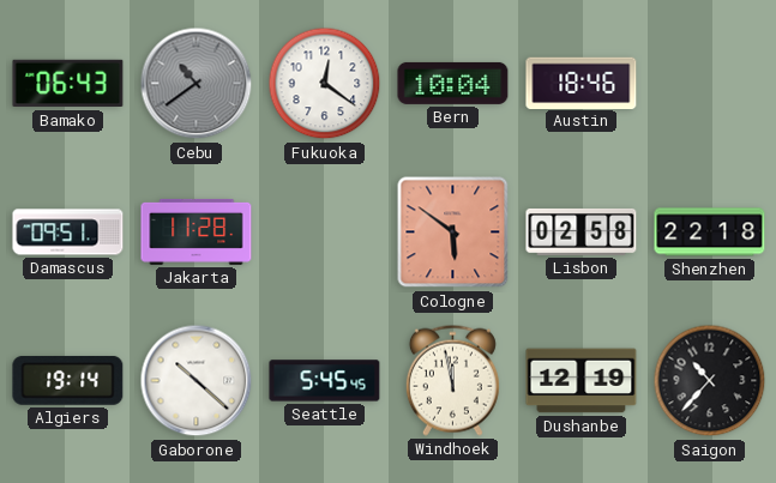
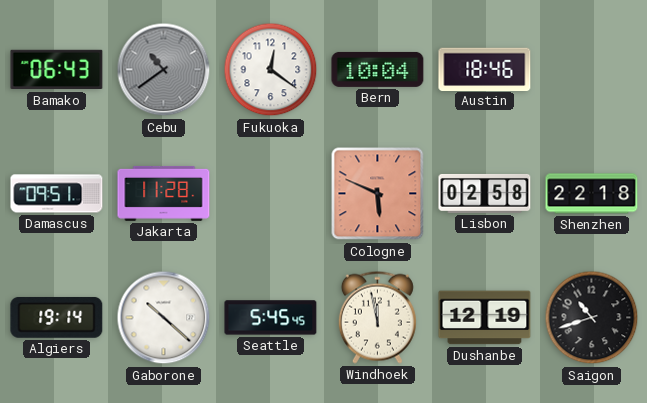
Cologne: 5:51 -> 5:49
Saigon: 10:37 -> 10:42
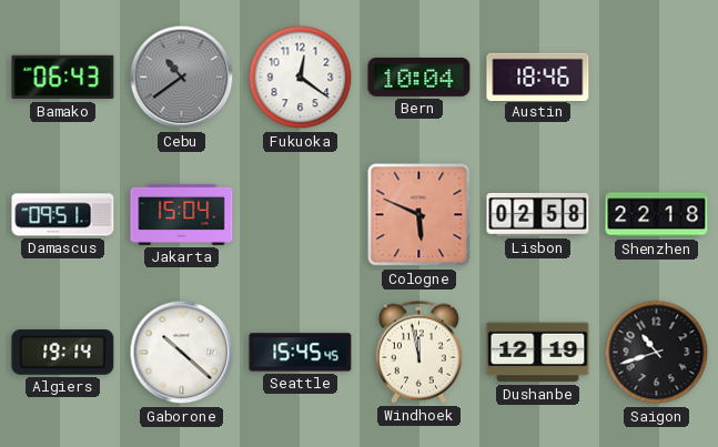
Jakarta: 11:28 -> 15:04
Seattle: 5:45 -> 15:45
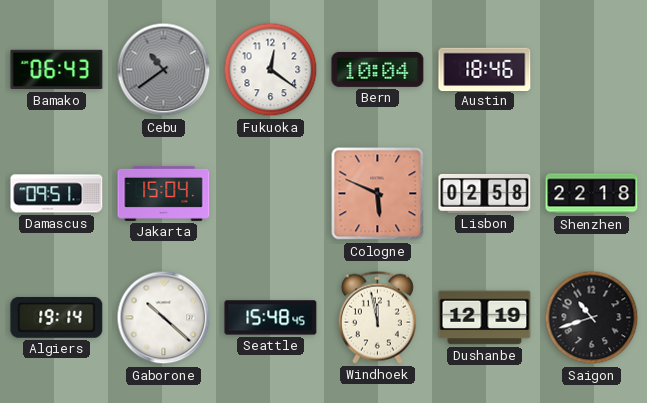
Seattle: 15:45 -> 15:48
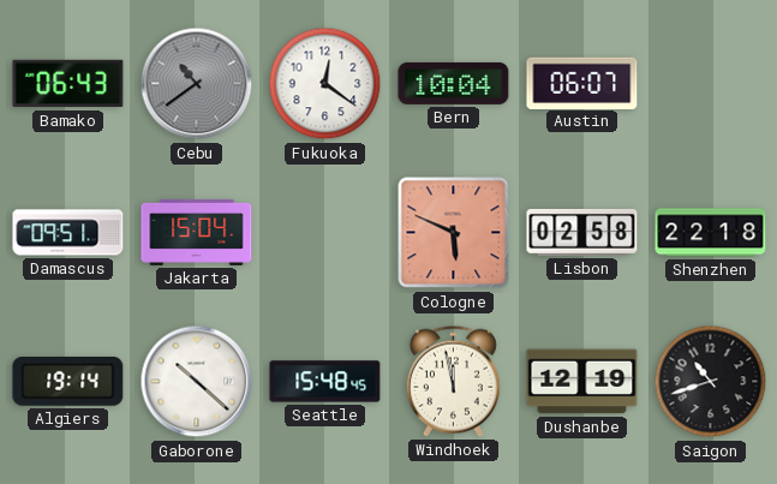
Austin: 18:46 -> 06:07
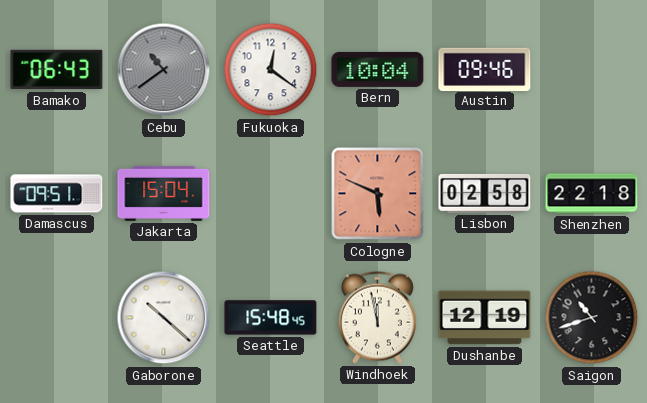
Austin: 06:07 -> 09:46
Algiers: 19:14 -> none
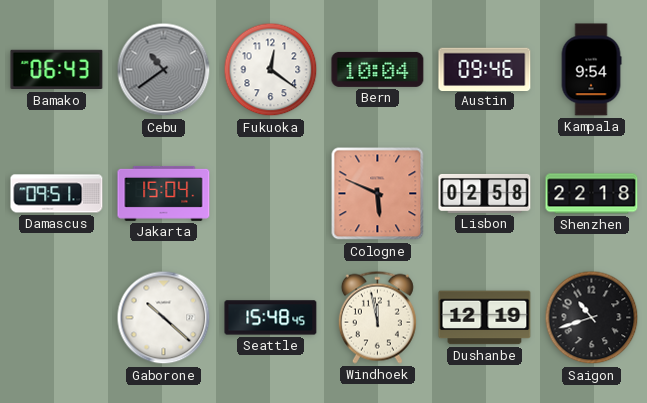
Kampala: none -> 9:54
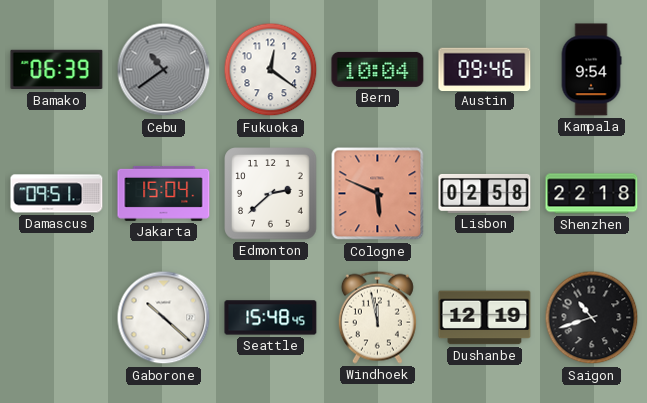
Bamako: 06:43 -> 06:39
Edmonton: none -> 2:38
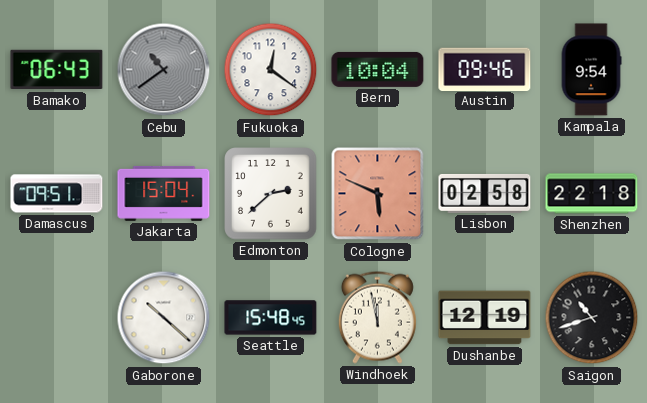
Bamako: 06:39 -> 06:43
